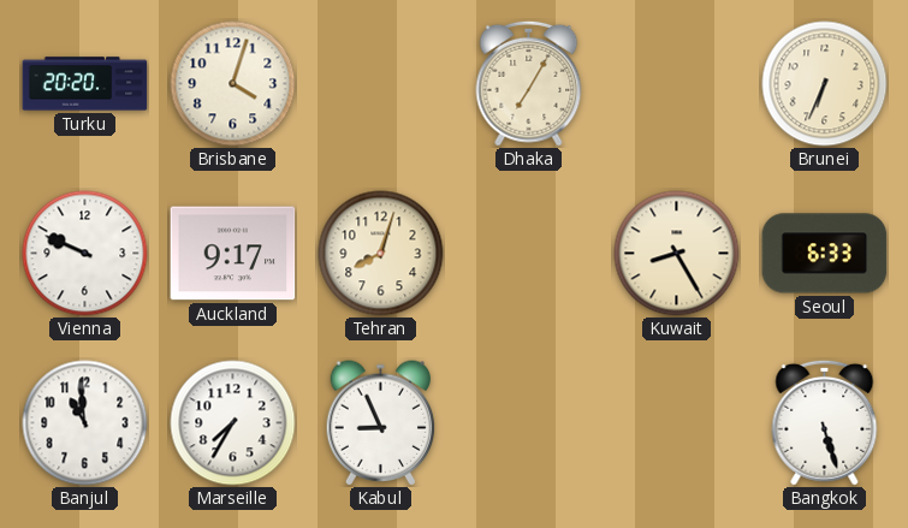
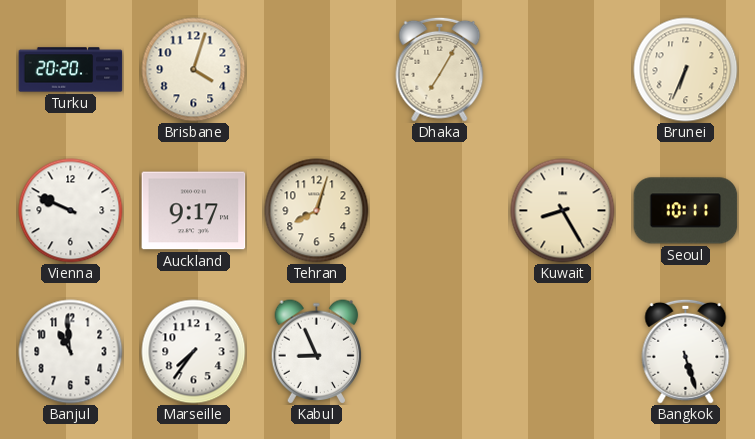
Seoul: 6:33 -> 10:11
Marseille: 7:35 -> 7:36
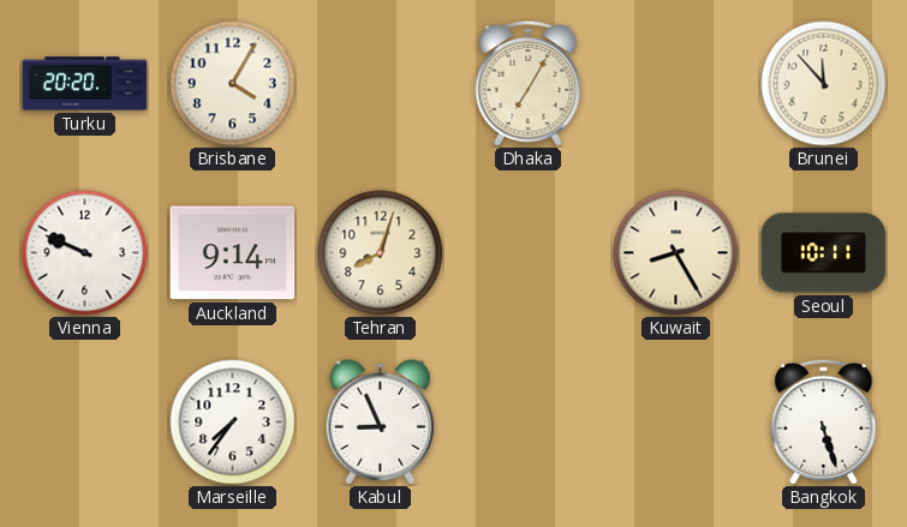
Brisbane: 4:03 -> 4:05
Brunei: 6:34 -> 11:53
Auckland: 9:17 -> 9:14
Banjul: 10:59 -> none
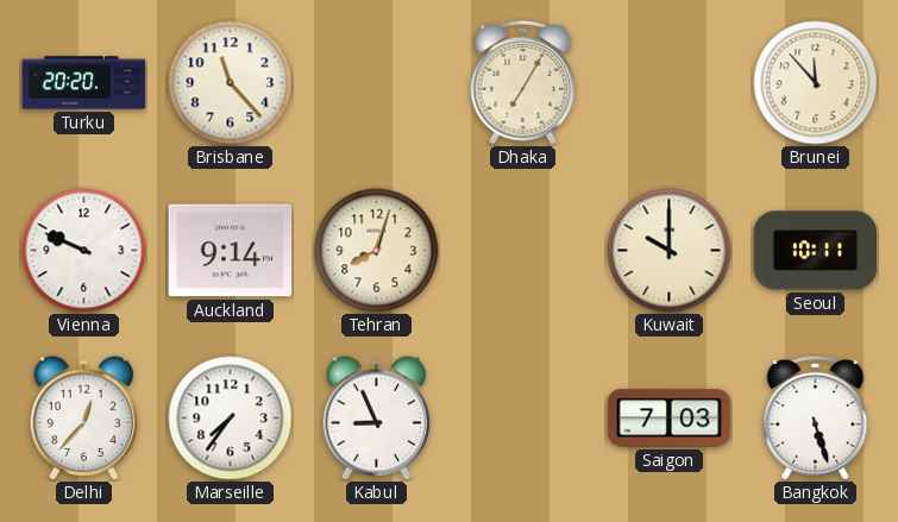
Brisbane: 4:05 -> 11:23
Kuwait: 8:25 -> 10:00
Delhi: none -> 12:37
Saigon: none -> 7:03
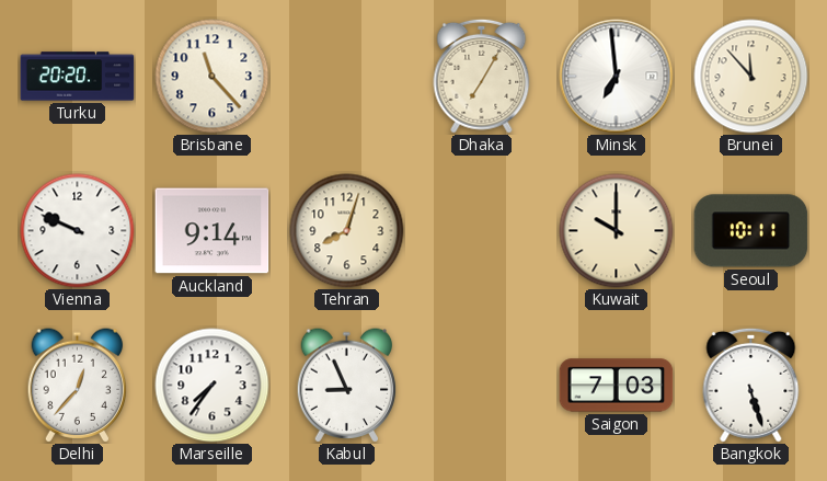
Minsk: none -> 6:59
